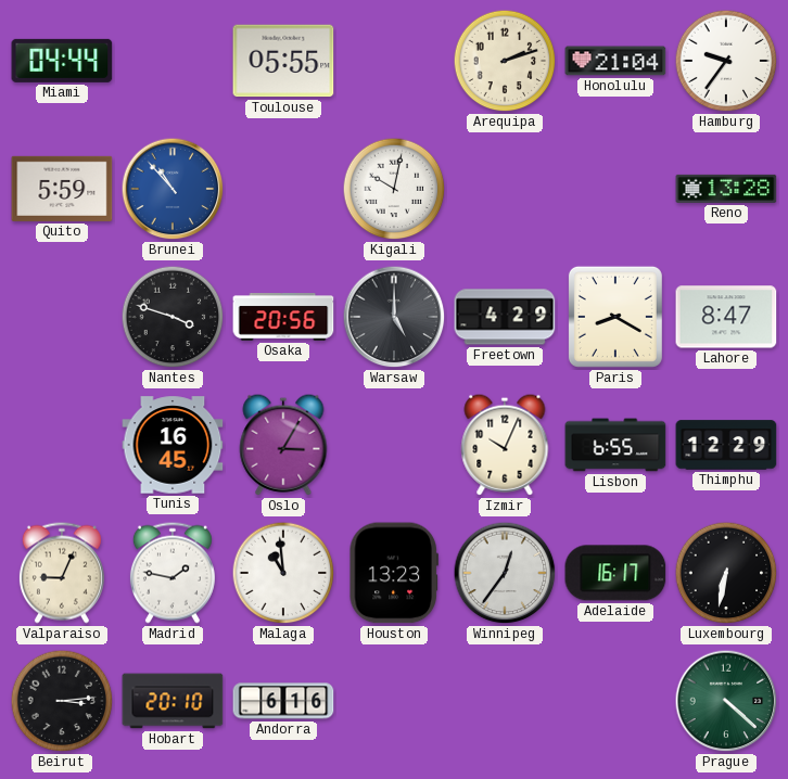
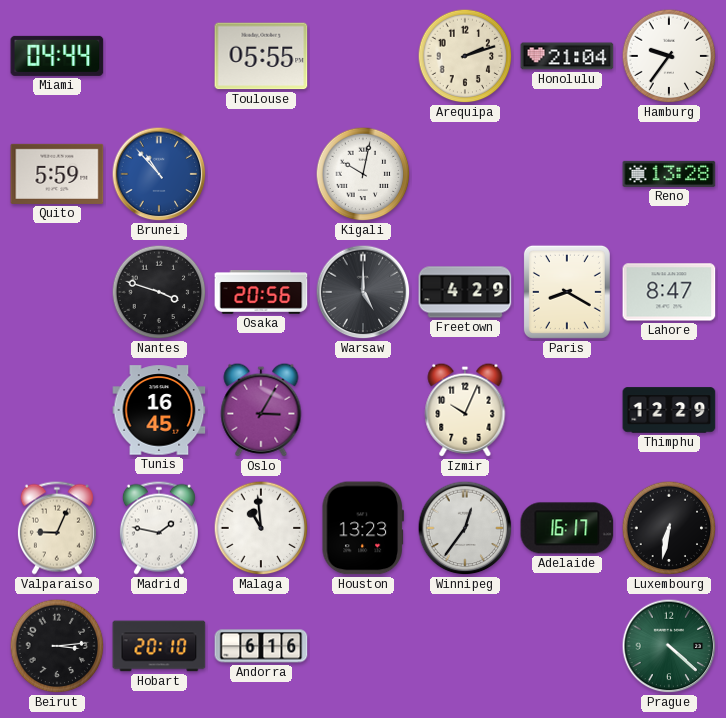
Lisbon: 6:55 -> none
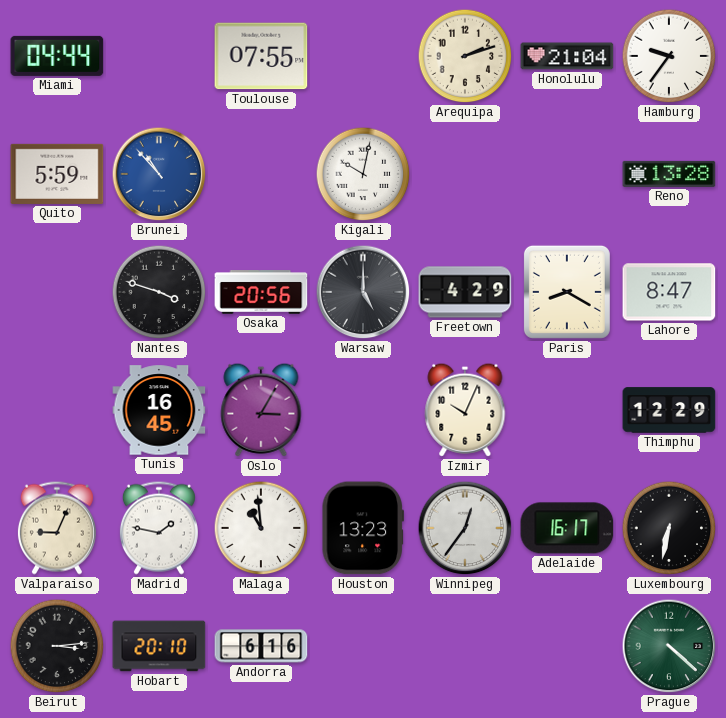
Toulouse: 05:55 -> 07:55
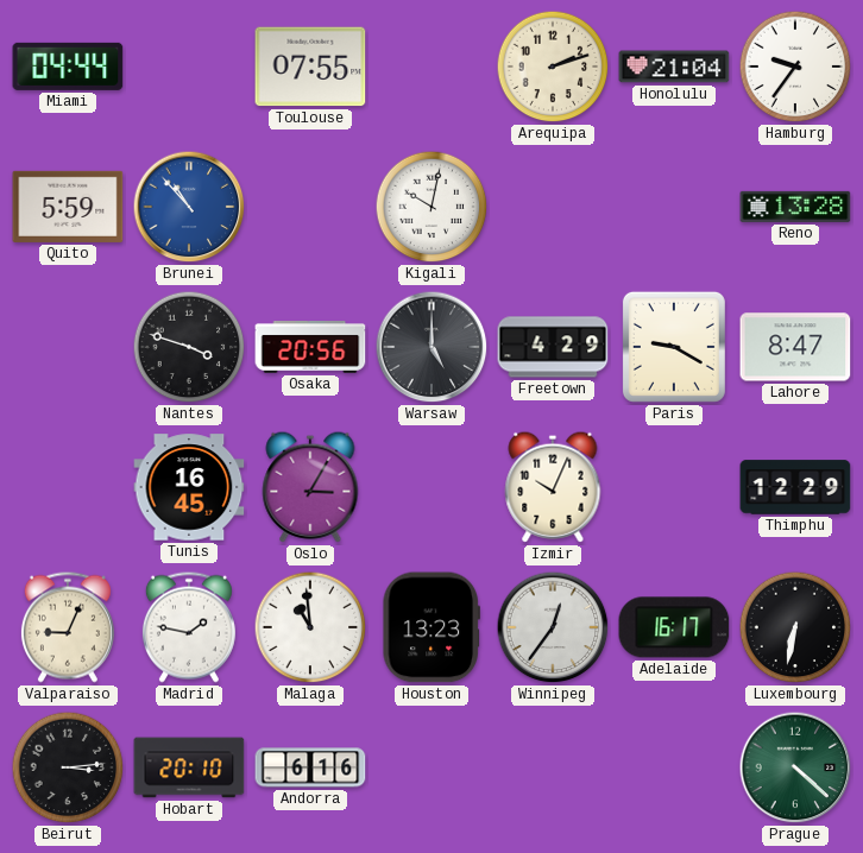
Paris: 8:20 -> 9:20
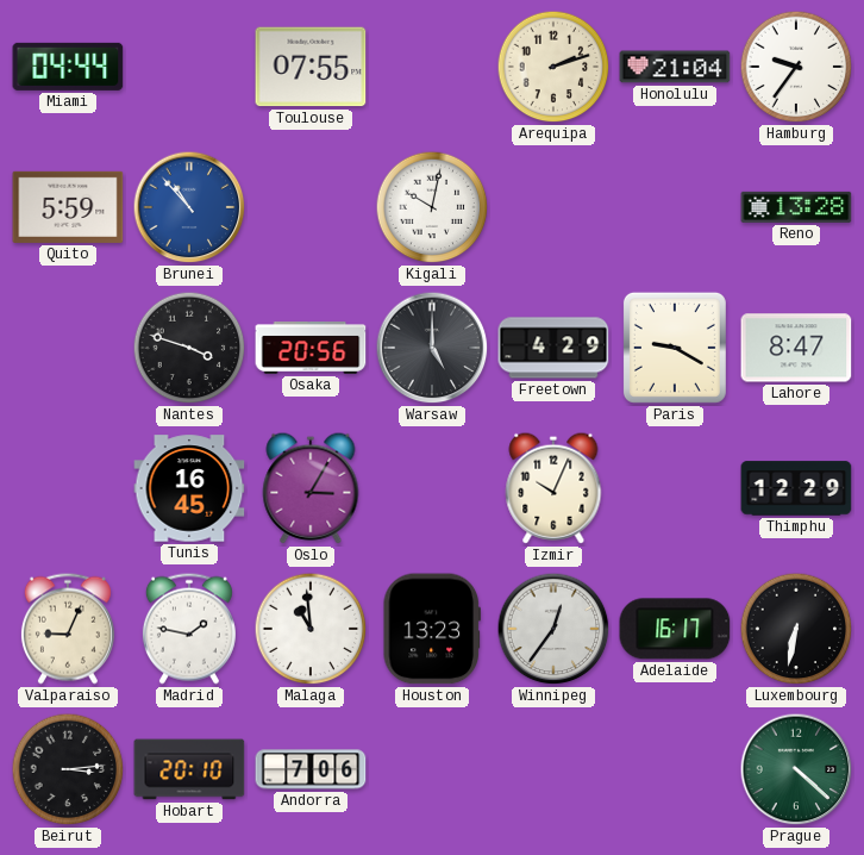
Andorra: 6:16 -> 7:06
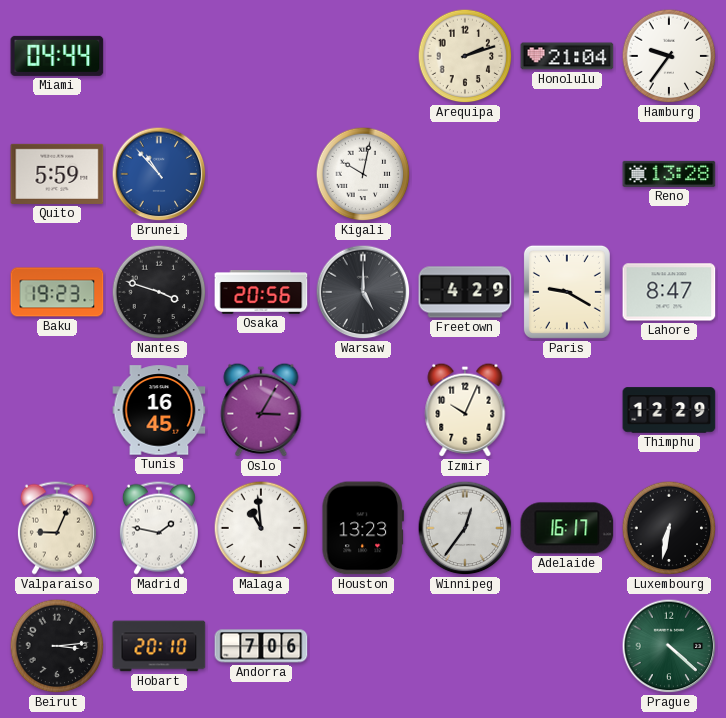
Toulouse: 07:55 -> none
Baku: none -> 19:23
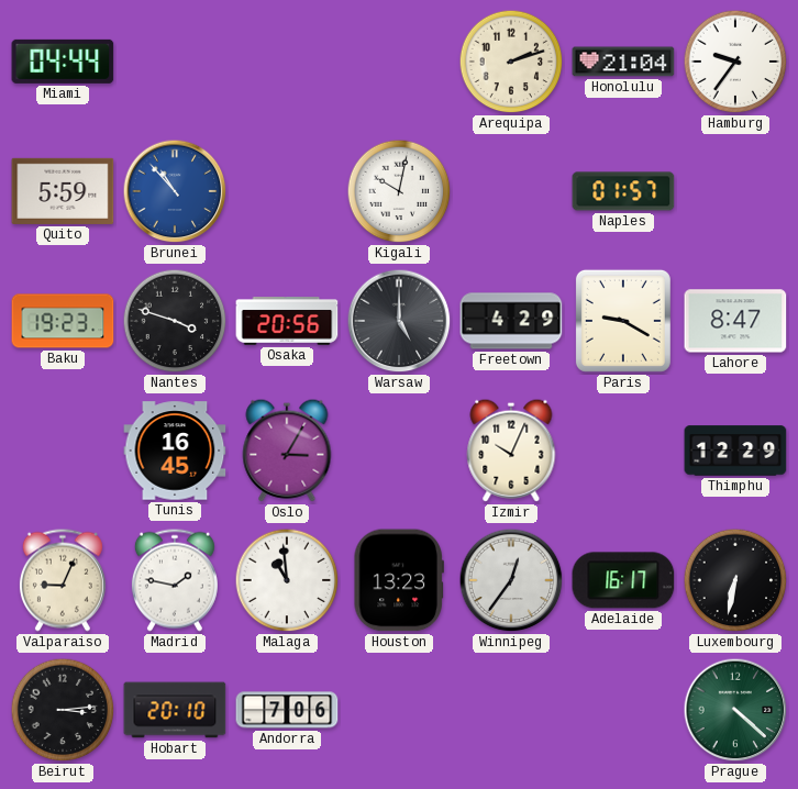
Naples: none -> 01:57
Reno: 13:28 -> none
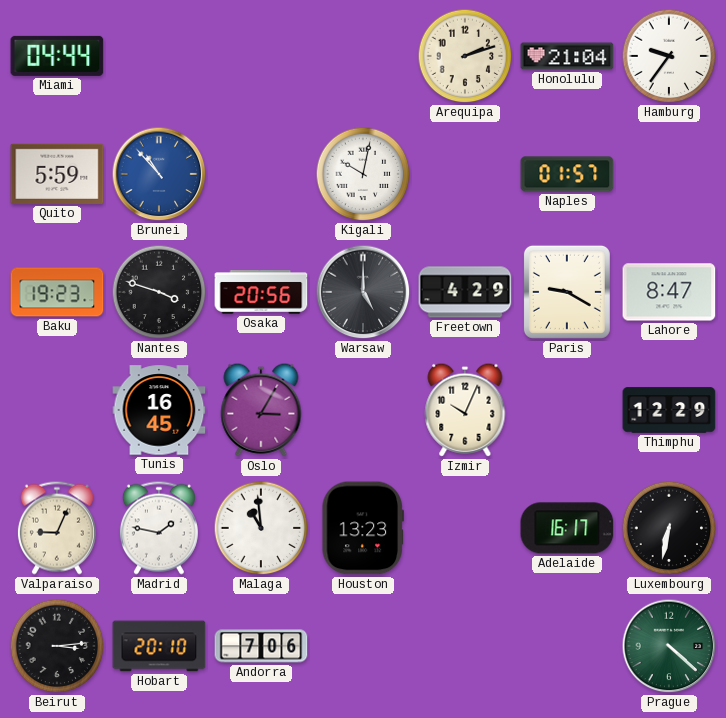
Winnipeg: 12:36 -> none
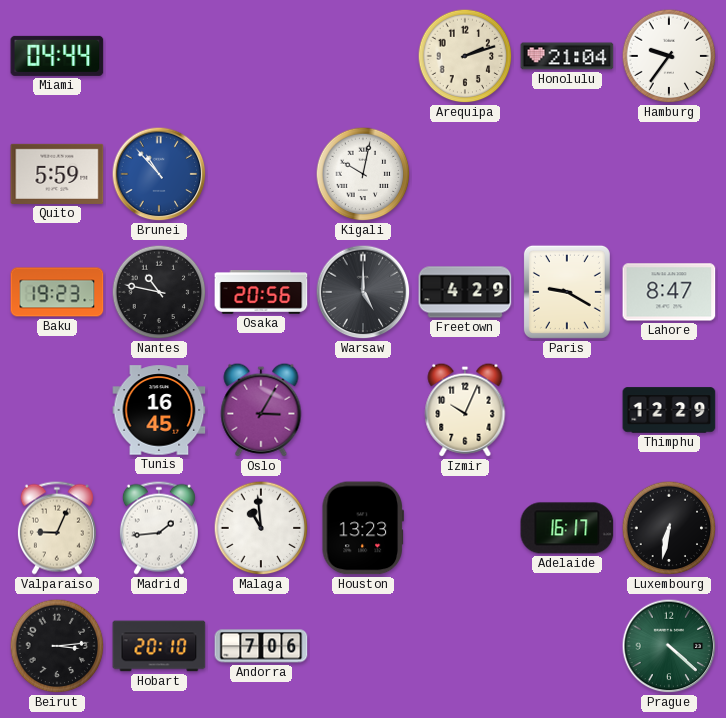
Naples: 01:57 -> none
Nantes: 3:48 -> 10:47
Madrid: 1:47 -> 1:44
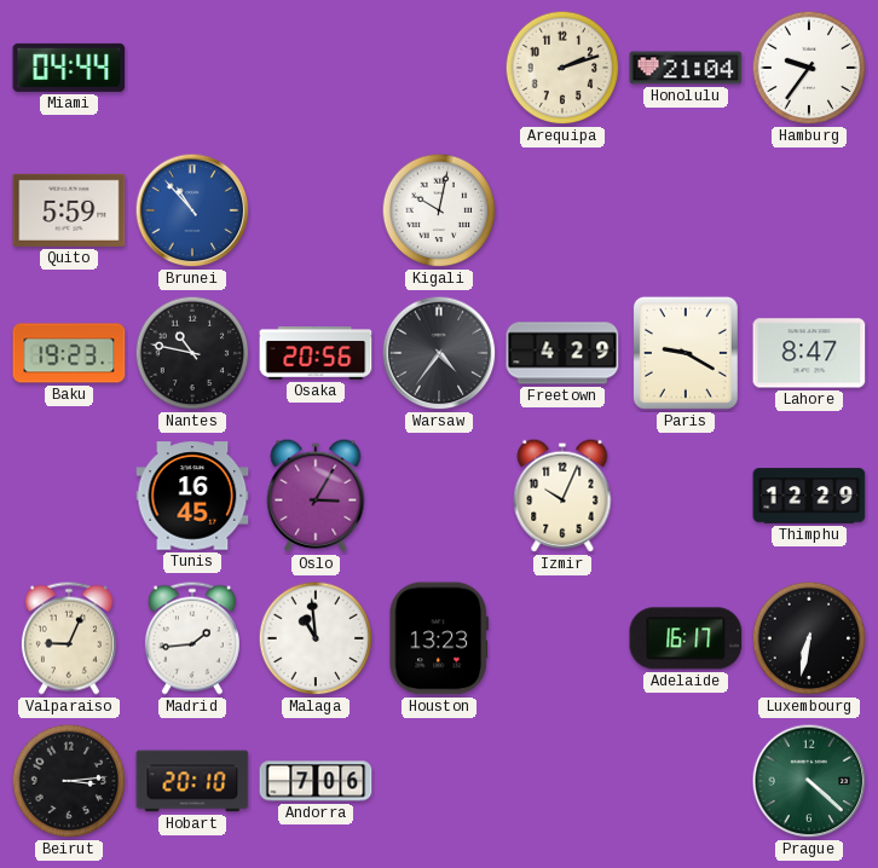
Warsaw: 5:00 -> 4:36
